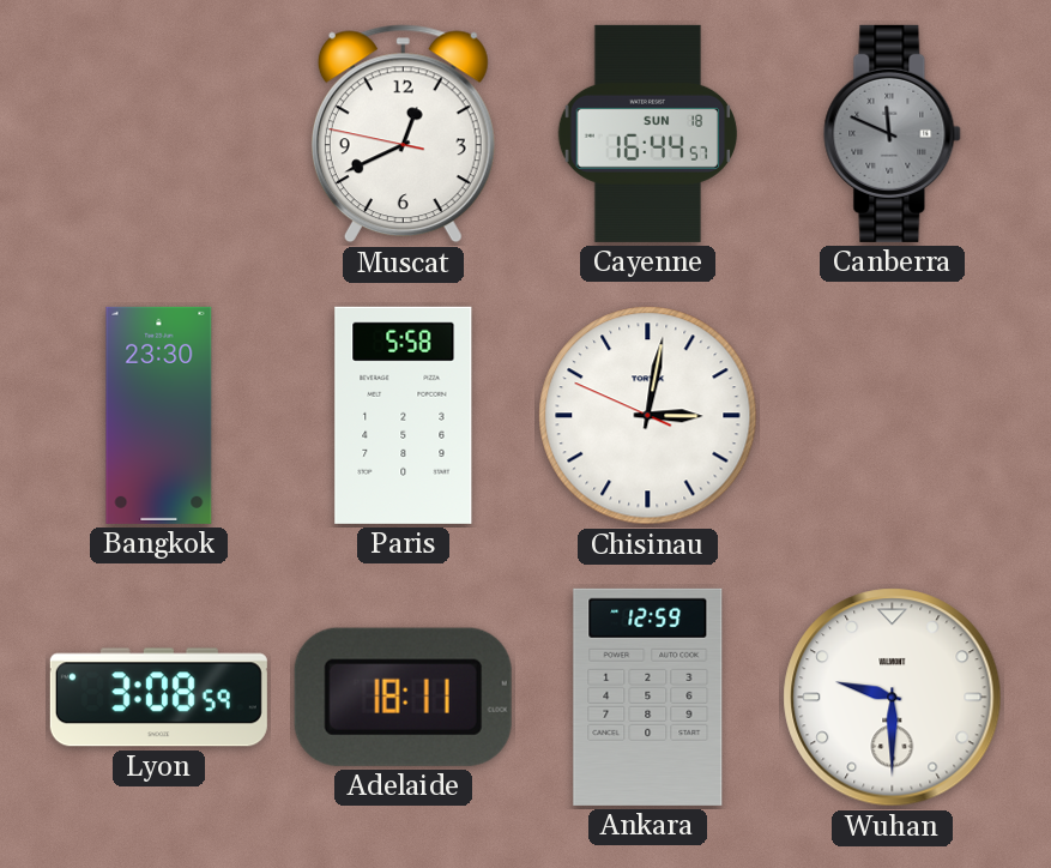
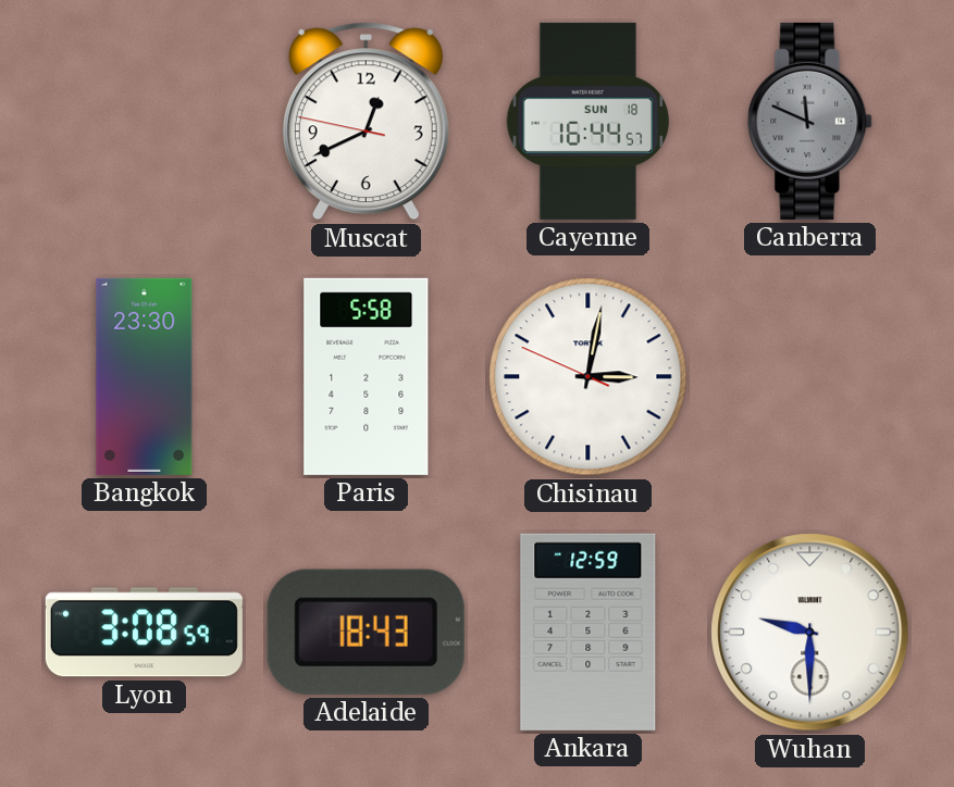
Adelaide: 18:11 -> 18:43
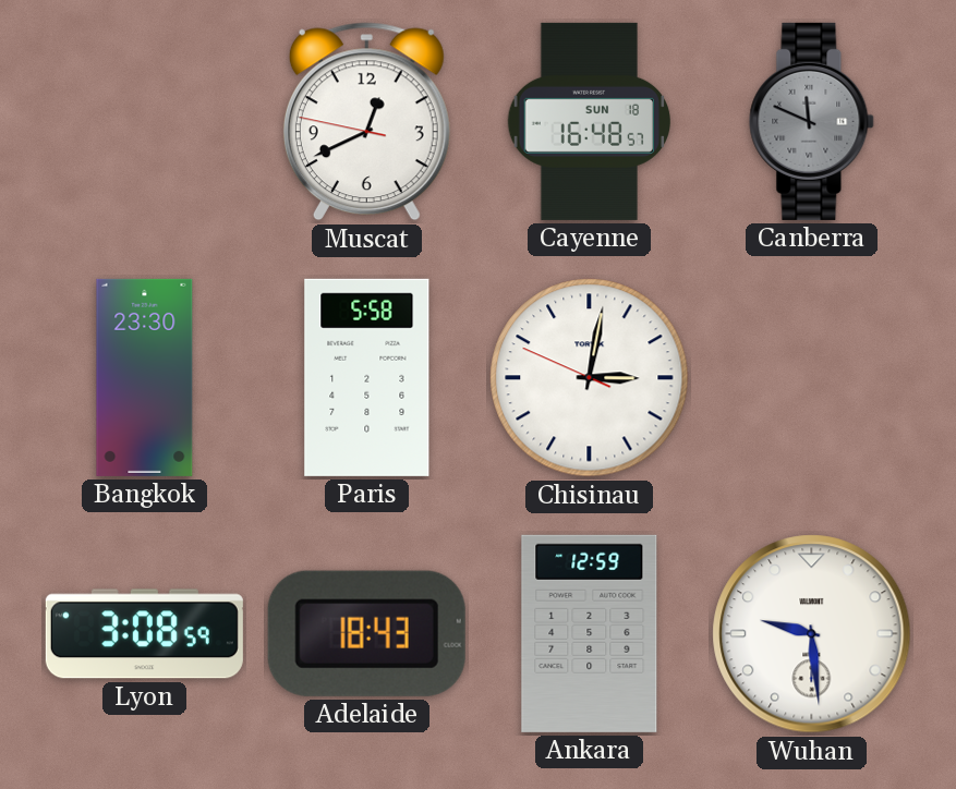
Cayenne: 16:44 -> 16:48
Wuhan: 9:30 -> 9:29
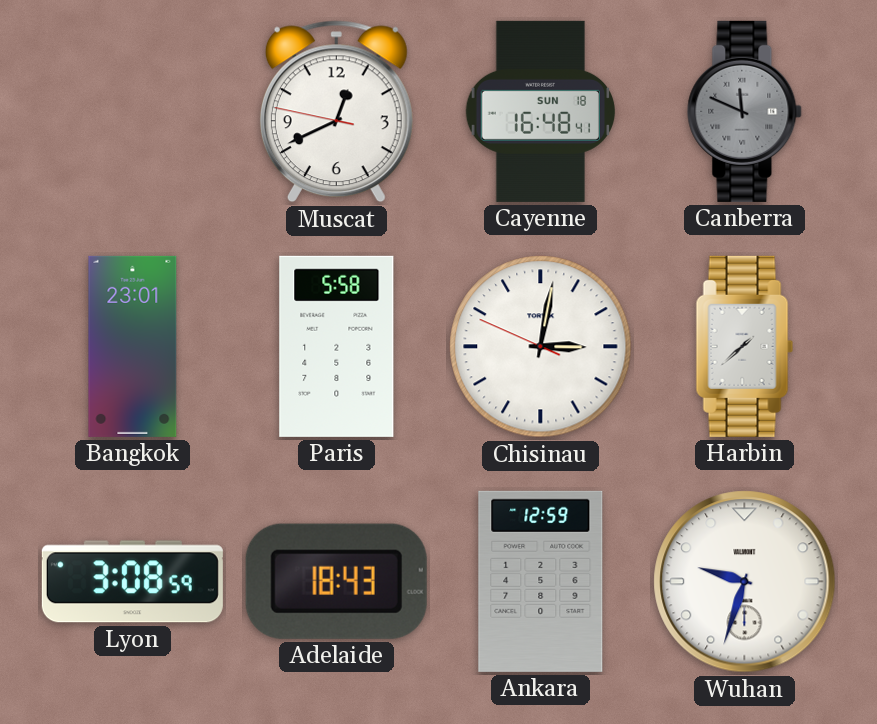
Cayenne: 16:48:57 -> 16:48:41
Bangkok: 23:30 -> 23:01
Harbin: none -> 1:38
Wuhan: 9:29 -> 9:33
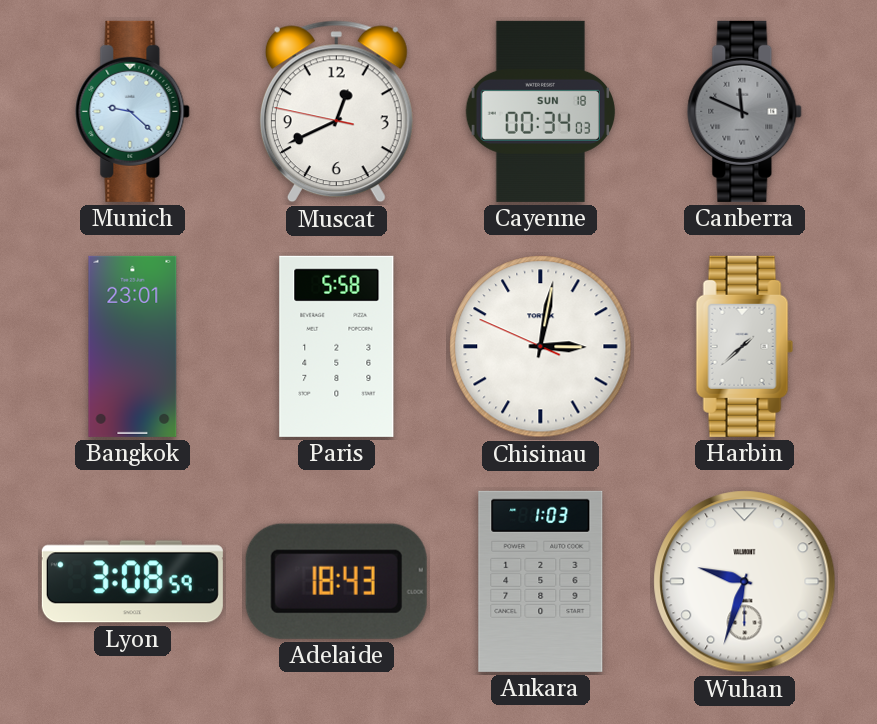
Munich: none -> 9:22
Cayenne: 16:48 -> 00:34
Ankara: 12:59 -> 1:03
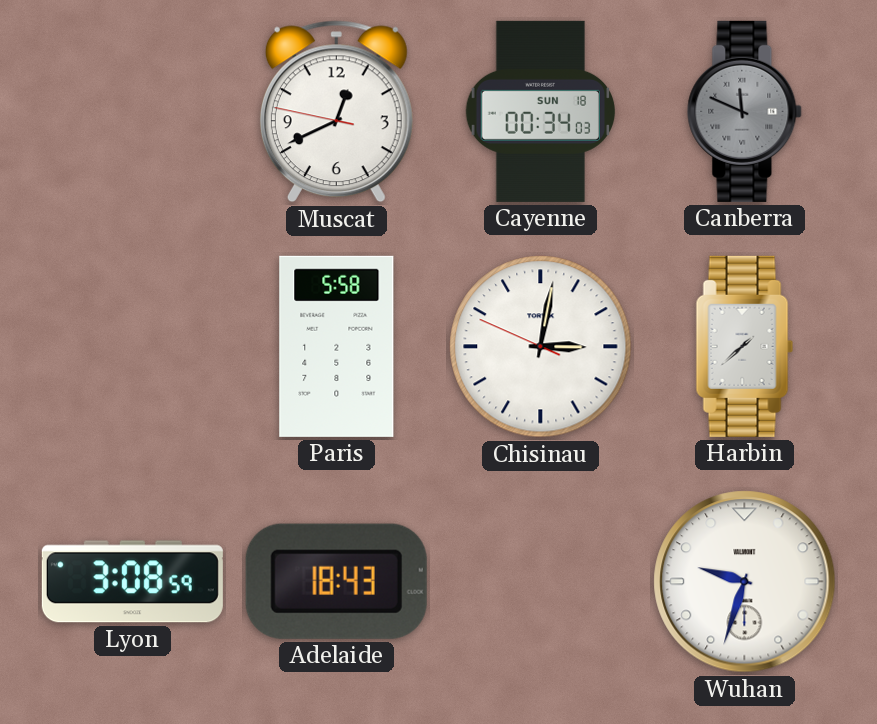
Munich: 9:22 -> none
Bangkok: 23:01 -> none
Ankara: 1:03 -> none
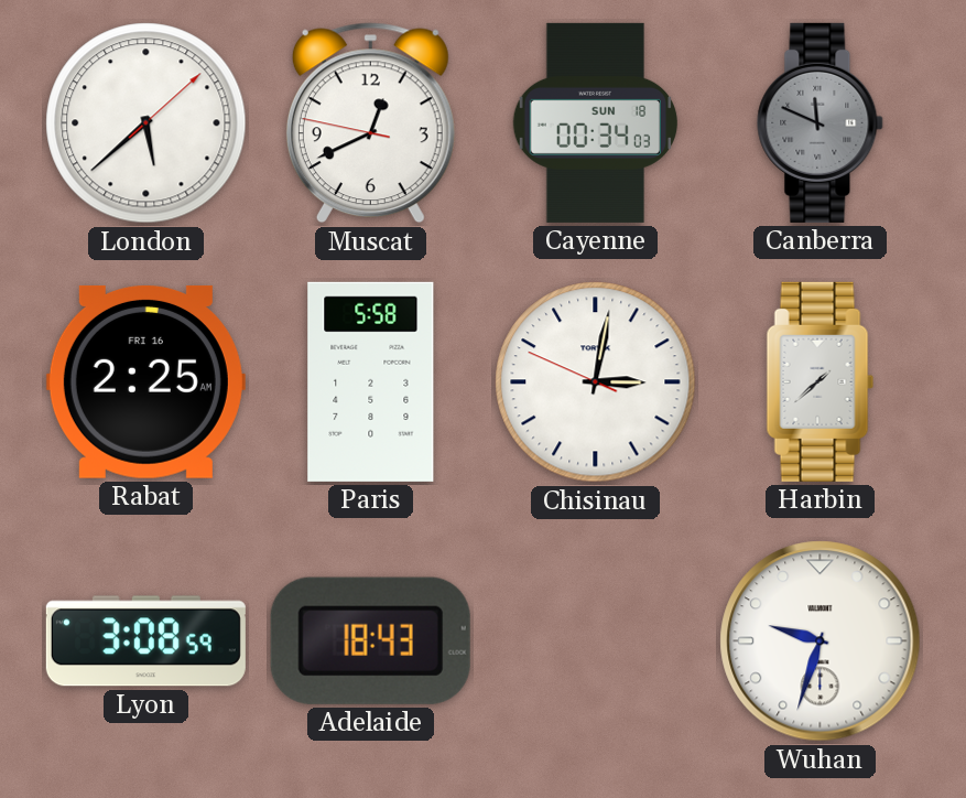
London: none -> 5:38
Rabat: none -> 2:25
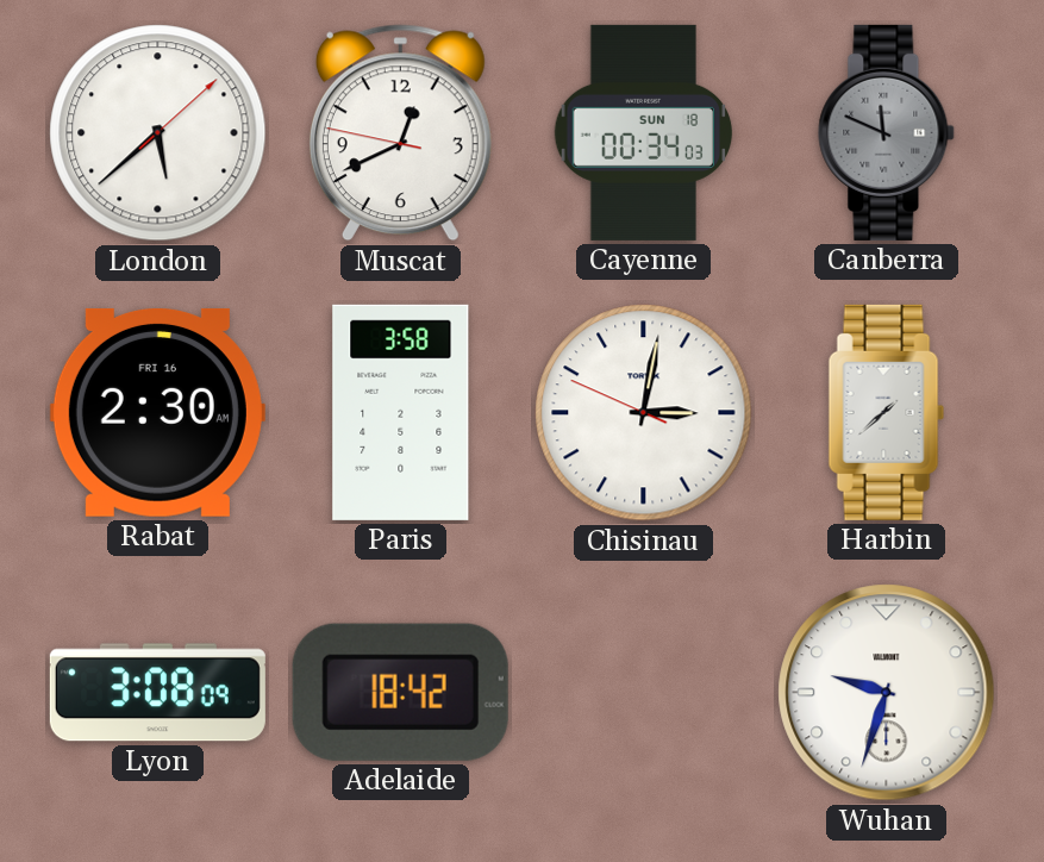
Rabat: 2:25 -> 2:30
Paris: 5:58 -> 3:58
Lyon: 3:08:59 -> 3:08:09
Adelaide: 18:43 -> 18:42
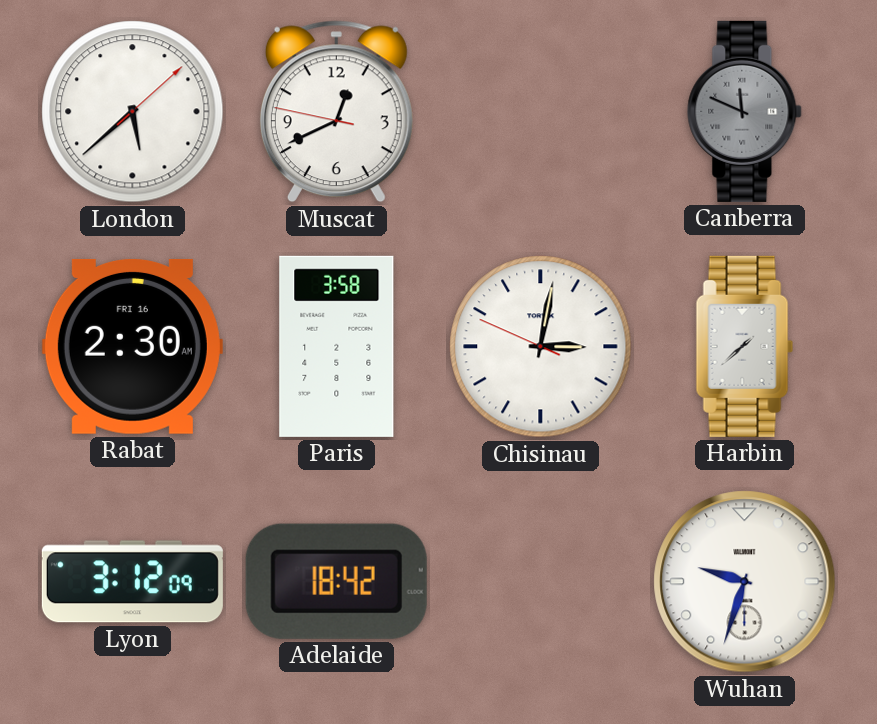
Cayenne: 00:34 -> none
Lyon: 3:08 -> 3:12
